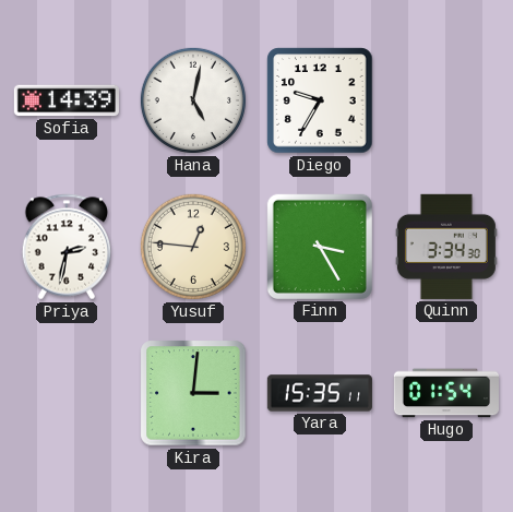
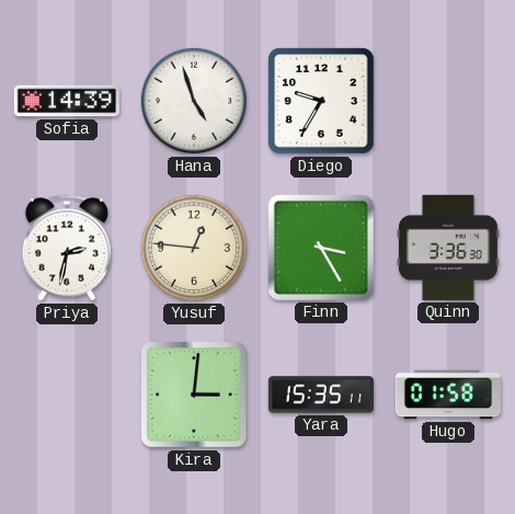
Hana: 5:02 -> 4:57
Quinn: 3:34 -> 3:36
Hugo: 01:54 -> 01:58
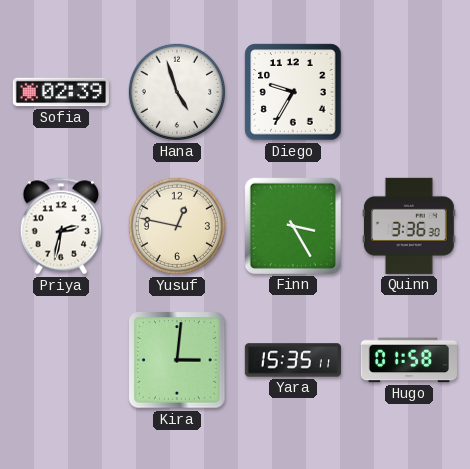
Sofia: 14:39 -> 02:39
Yusuf: 12:46 -> 12:47
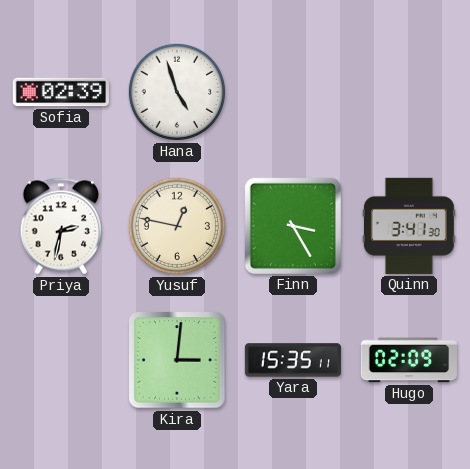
Diego: 9:35 -> none
Quinn: 3:36 -> 3:41
Hugo: 01:58 -> 02:09
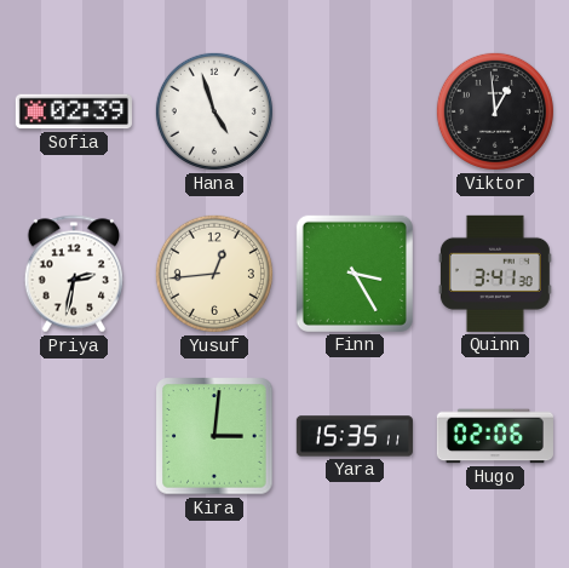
Viktor: none -> 12:59
Yusuf: 12:47 -> 12:44
Hugo: 02:09 -> 02:06
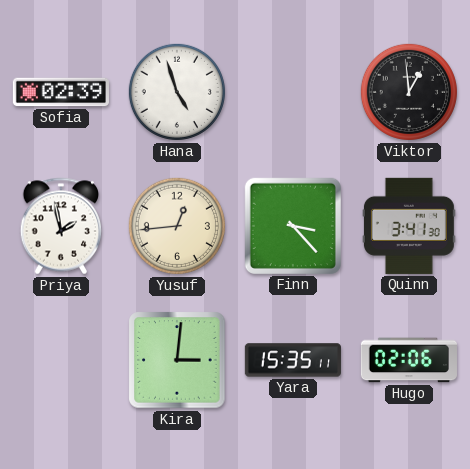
Priya: 2:32 -> 1:58
Finn: 3:25 -> 3:23
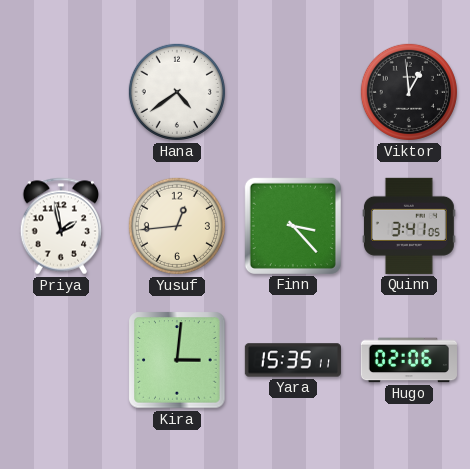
Sofia: 02:39 -> none
Hana: 4:57 -> 4:39
Quinn: 3:41:30 -> 3:41:05
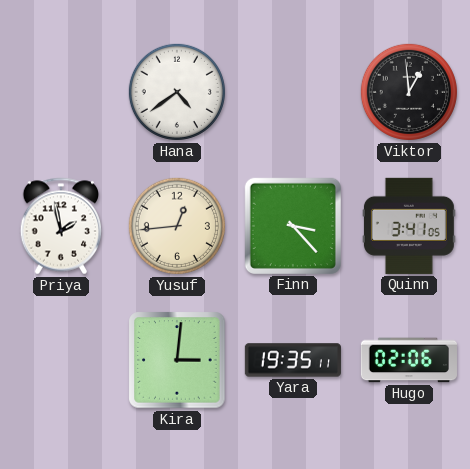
Yara: 15:35 -> 19:35
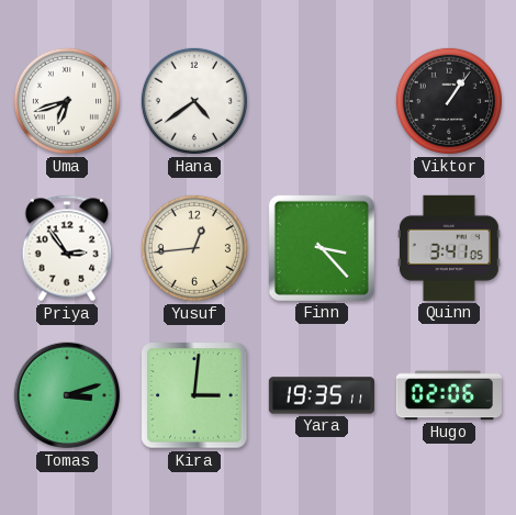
Uma: none -> 6:42
Viktor: 12:59 -> 1:06
Priya: 1:58 -> 2:54
Tomas: none -> 3:12
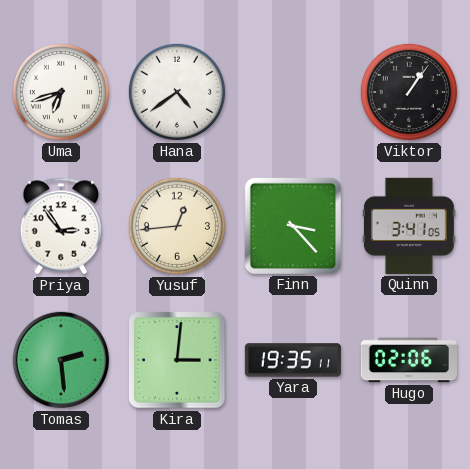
Tomas: 3:12 -> 2:29
